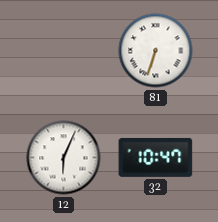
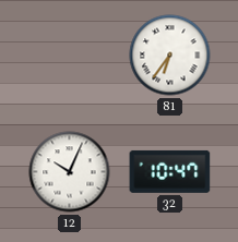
81: 6:33 -> 6:36
12: 6:04 -> 10:04
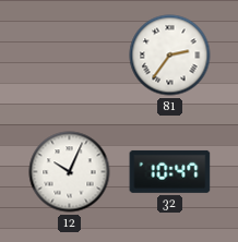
81: 6:36 -> 2:36
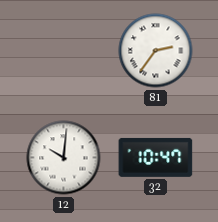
12: 10:04 -> 10:01
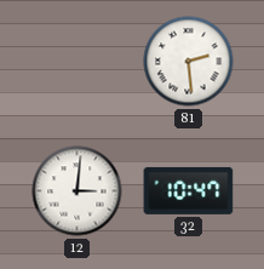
81: 2:36 -> 2:29
12: 10:01 -> 3:01
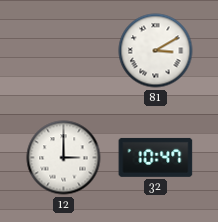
81: 2:29 -> 3:10
12: 3:01 -> 3:00
